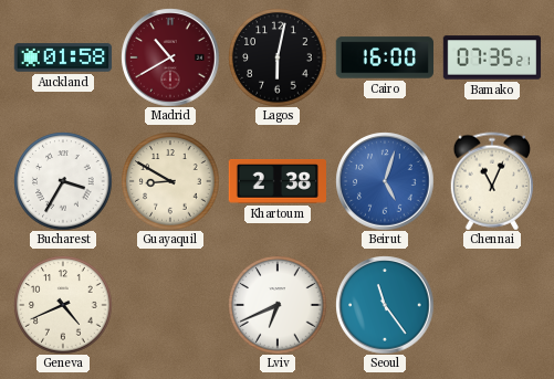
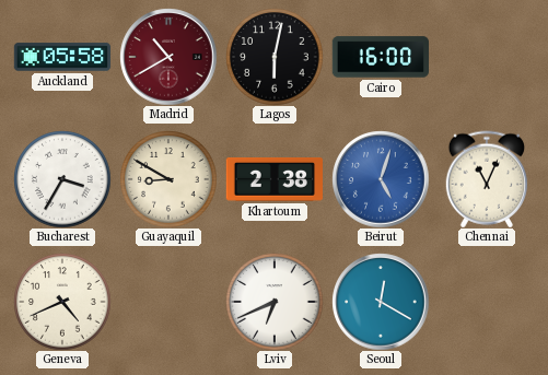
Auckland: 01:58 -> 05:58
Bamako: 07:35 -> none
Seoul: 11:24 -> 12:20
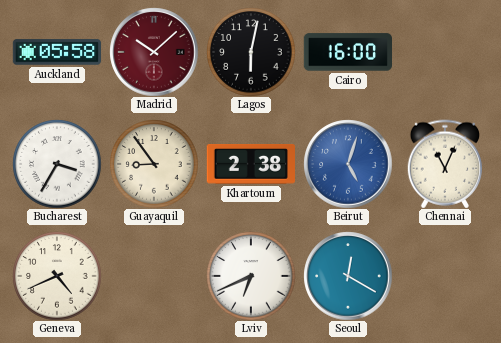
Madrid: 10:40 -> 10:08
Guayaquil: 8:50 -> 8:54
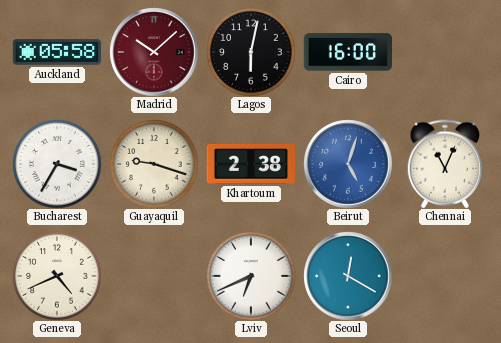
Guayaquil: 8:54 -> 9:18
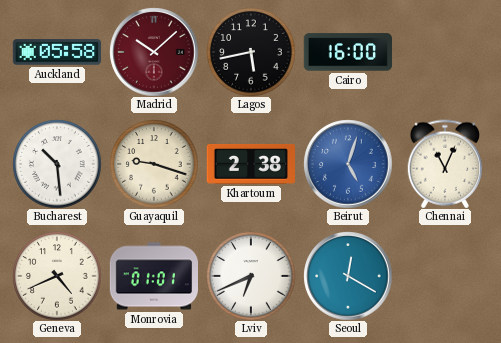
Lagos: 6:02 -> 5:43
Bucharest: 3:35 -> 10:29
Monrovia: none -> 01:01
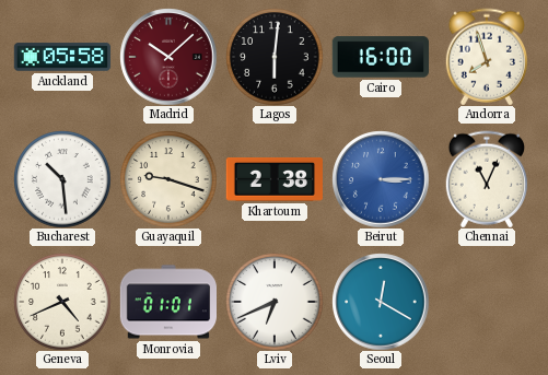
Lagos: 5:43 -> 6:01
Andorra: none -> 7:57
Beirut: 5:03 -> 3:15
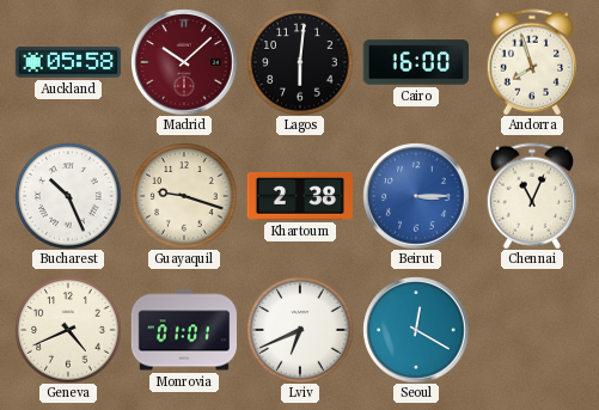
Bucharest: 10:29 -> 10:26
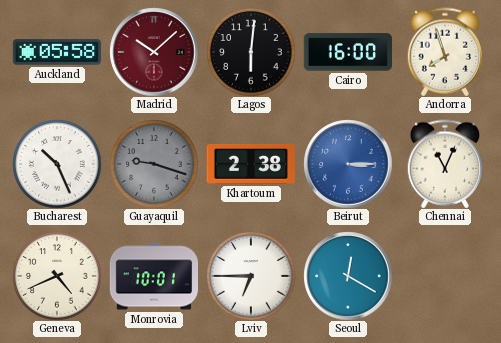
Guayaquil dial: cream -> grey
Monrovia: 01:01 -> 10:01
Lviv: 6:41 -> 6:45
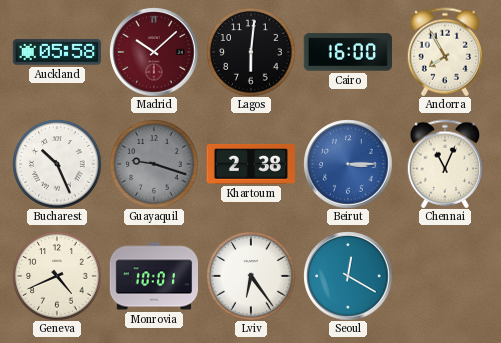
Andorra: 7:57 -> 7:55
Lviv: 6:45 -> 6:24
